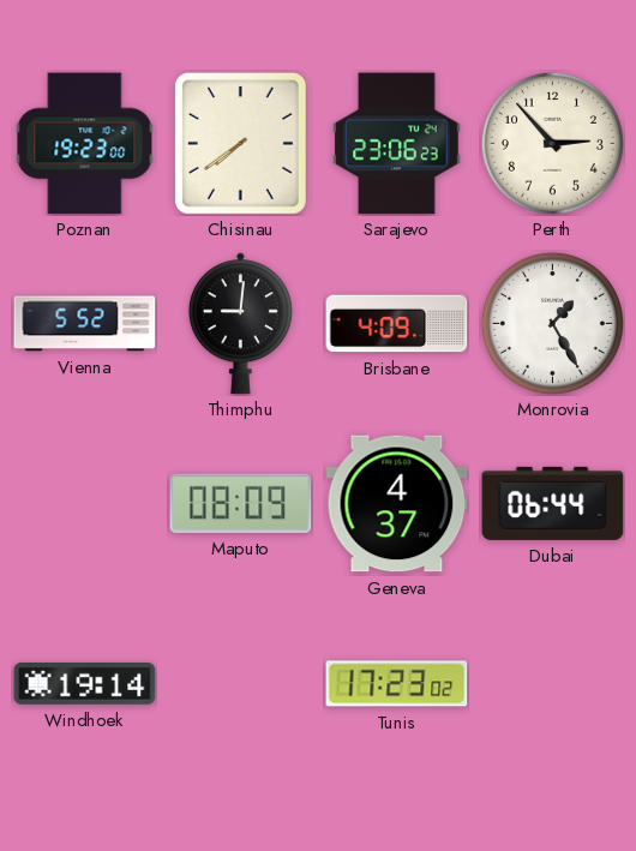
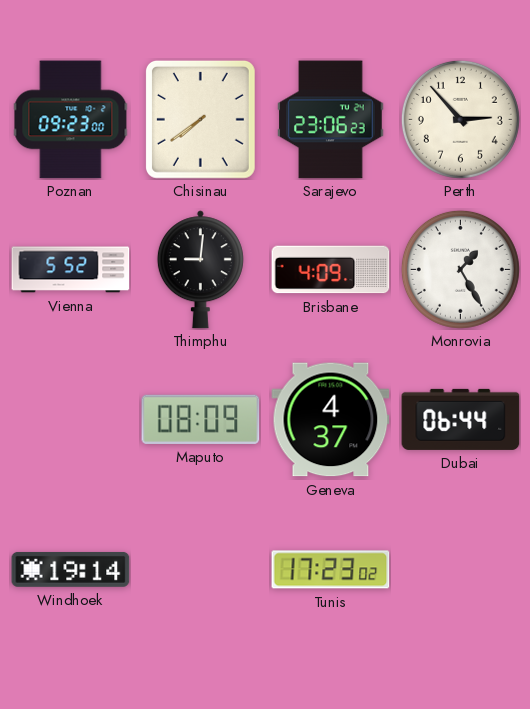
Poznan: 19:23 -> 09:23
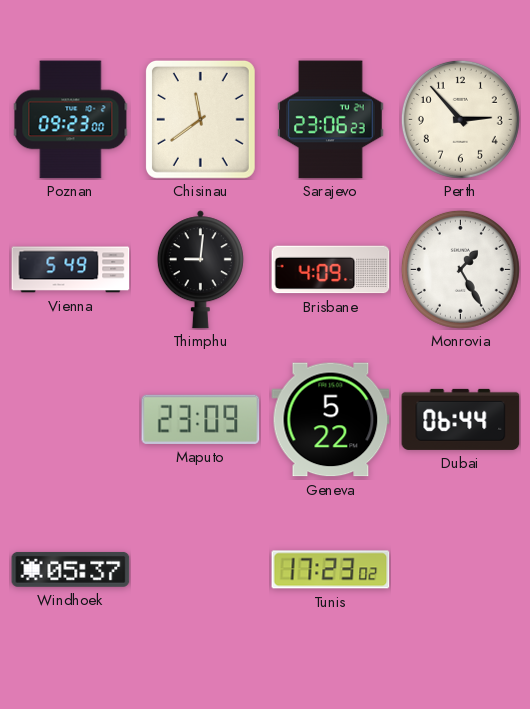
Chisinau: 7:39 -> 11:39
Vienna: 5:52 -> 5:49
Maputo: 08:09 -> 23:09
Geneva: 4:37 -> 5:22
Windhoek: 19:14 -> 05:37
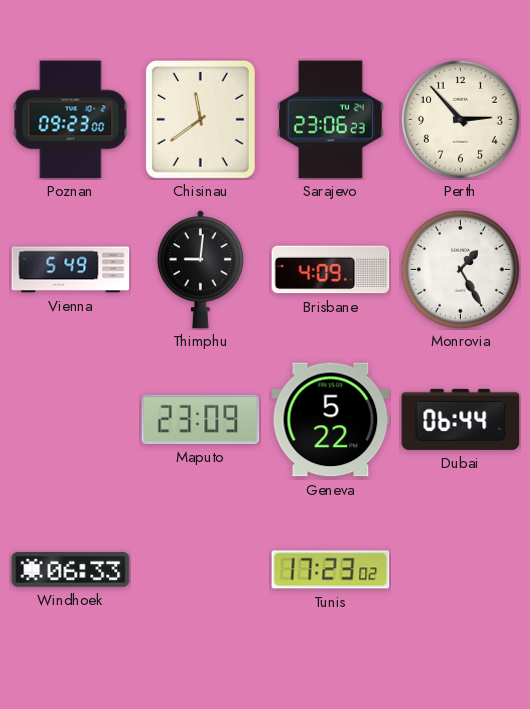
Windhoek: 05:37 -> 06:33
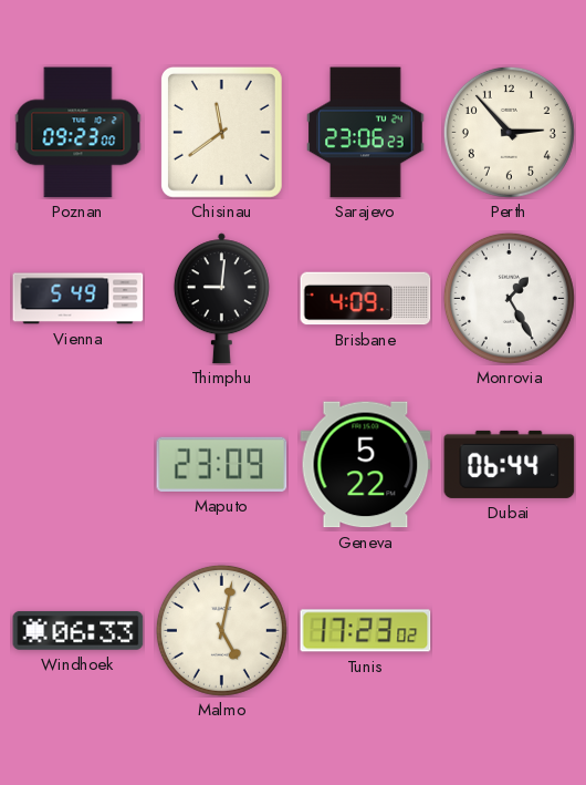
Malmo: none -> 5:02
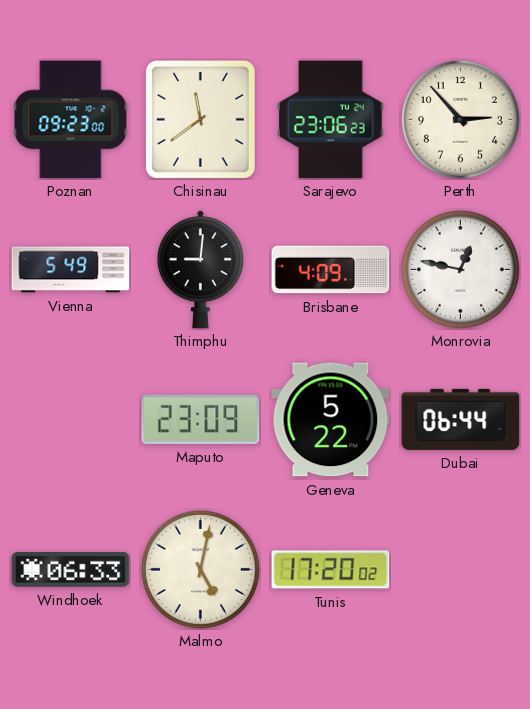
Monrovia: 1:25 -> 12:47
Tunis: 17:23 -> 17:20
